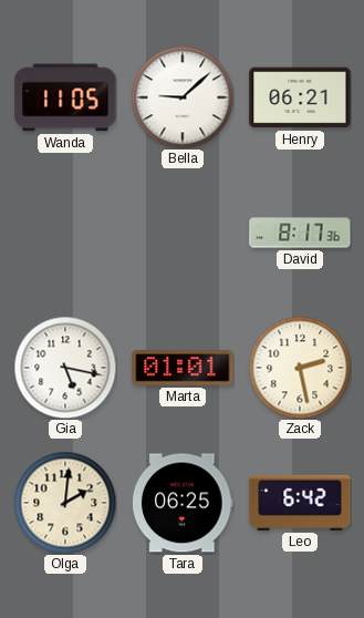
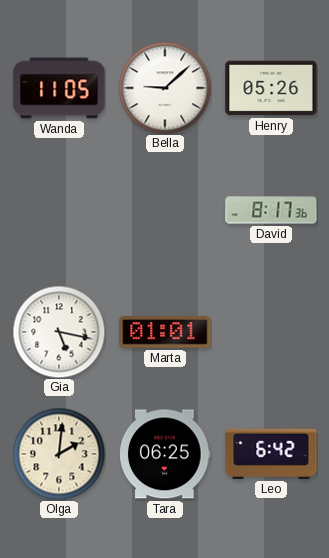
Henry: 06:21 -> 05:26
Zack: 2:28 -> none
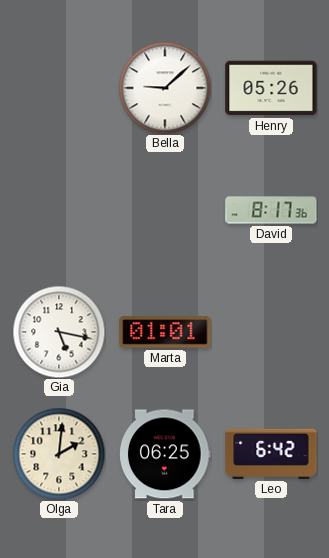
Wanda: 11:05 -> none
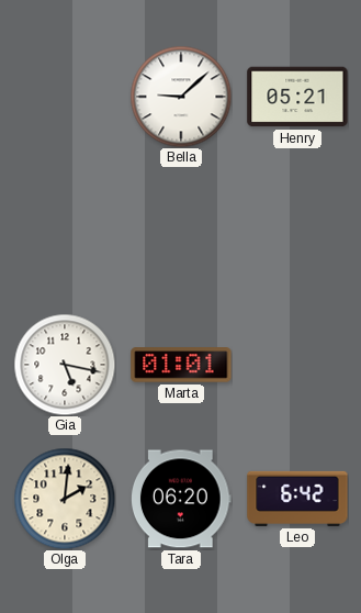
Henry: 05:26 -> 05:21
David: 8:17 -> none
Tara: 06:25 -> 06:20
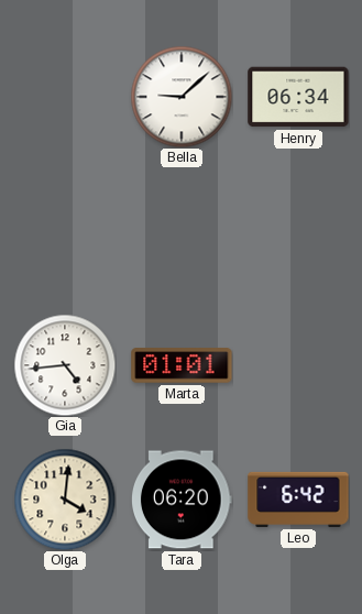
Henry: 05:21 -> 06:34
Gia: 5:17 -> 4:44
Olga: 2:01 -> 4:01
